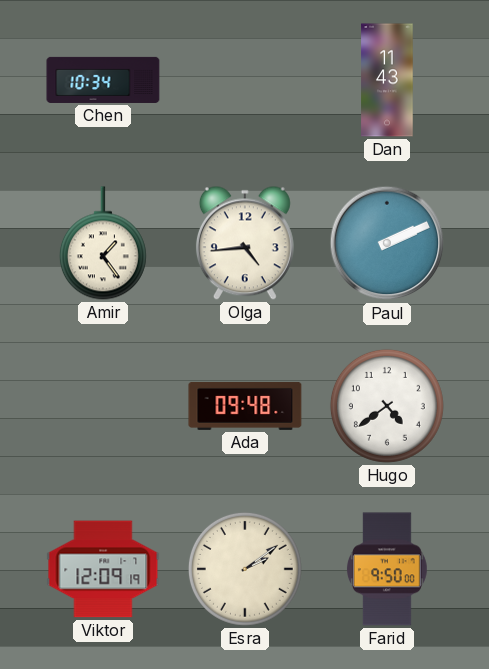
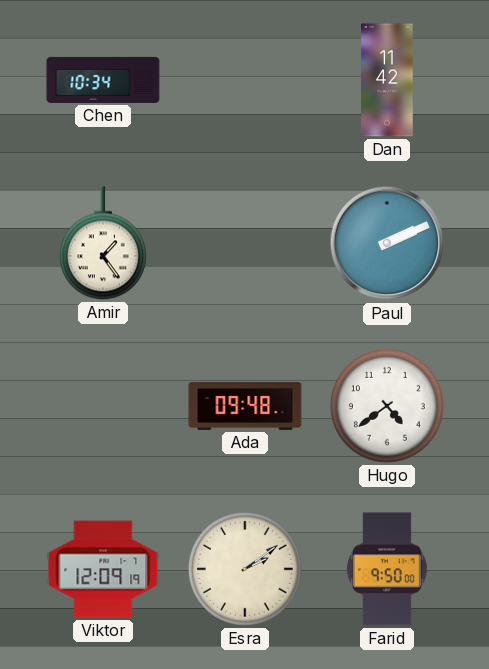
Dan: 11:43 -> 11:42
Olga: 4:44 -> none
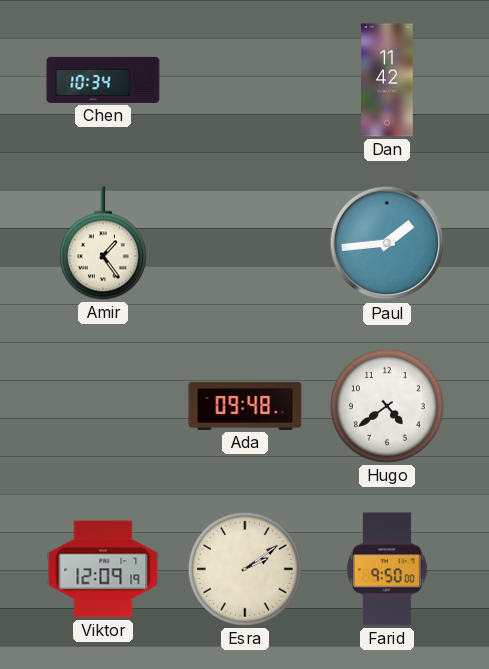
Paul: 2:11 -> 1:44
